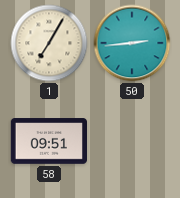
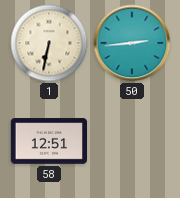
1: 7:05 -> 6:32
58: 09:51 -> 12:51
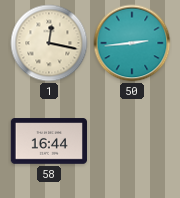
1: 6:32 -> 12:17
58: 12:51 -> 16:44
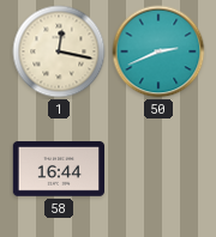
50: 2:44 -> 2:41
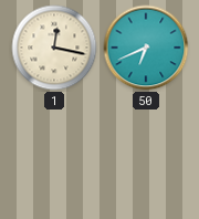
50: 2:41 -> 6:41
58: 16:44 -> none
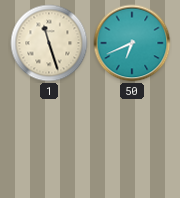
1: 12:17 -> 11:27
